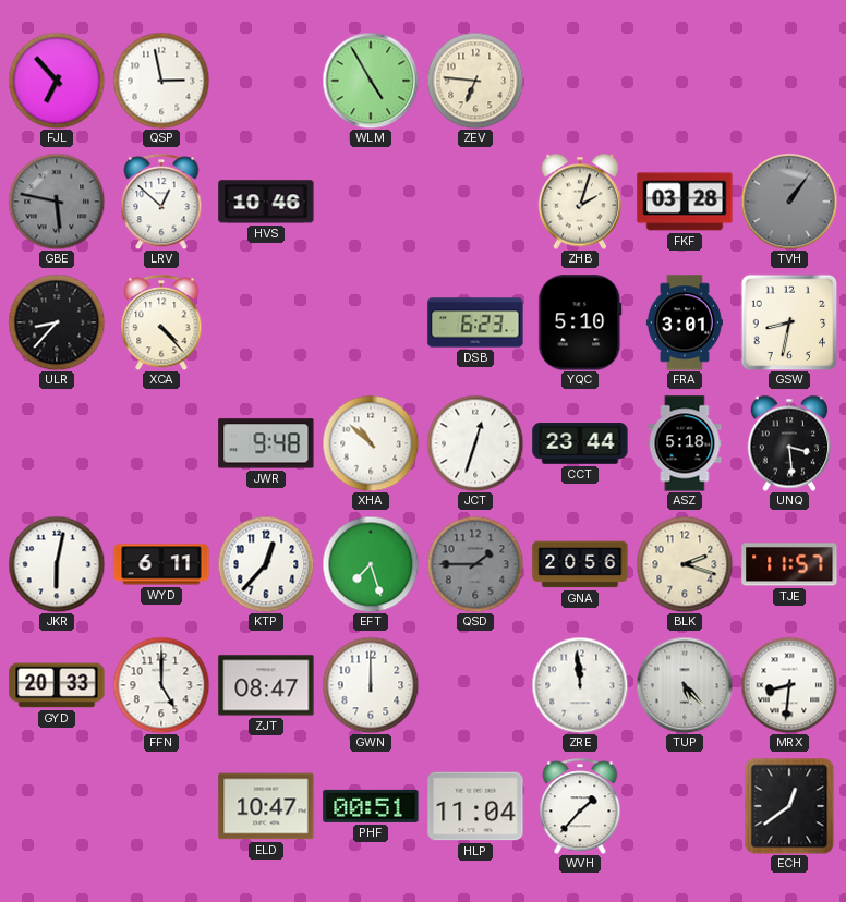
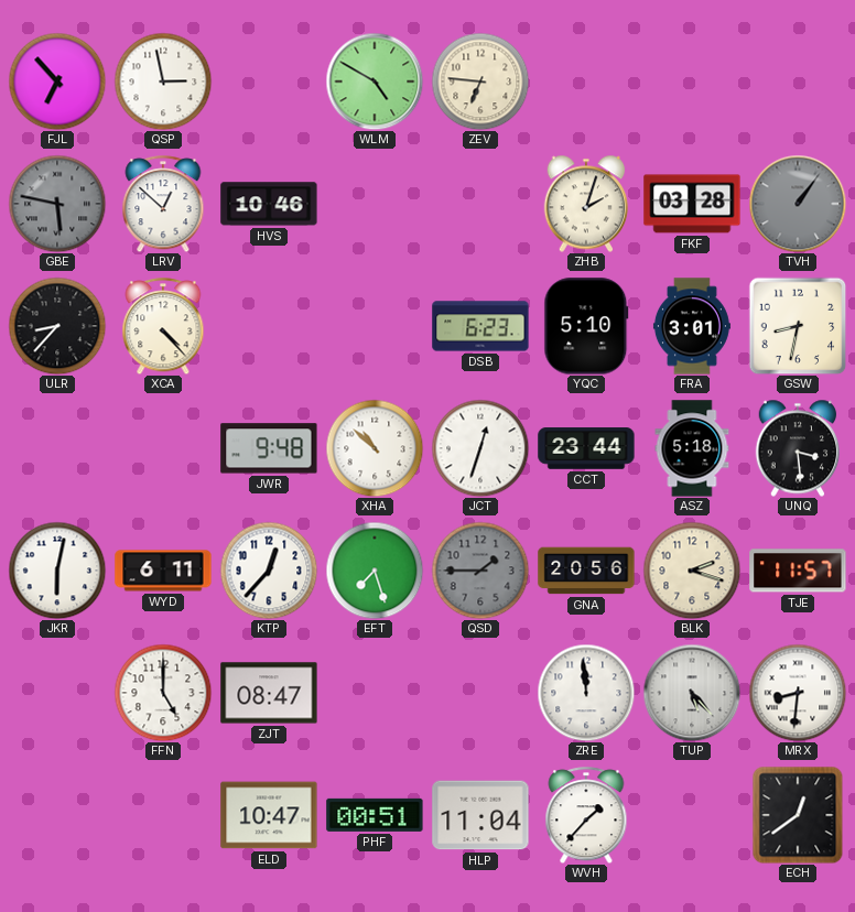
WLM: 4:55 -> 4:50
GYD: 20:33 -> none
GWN: 12:00 -> none
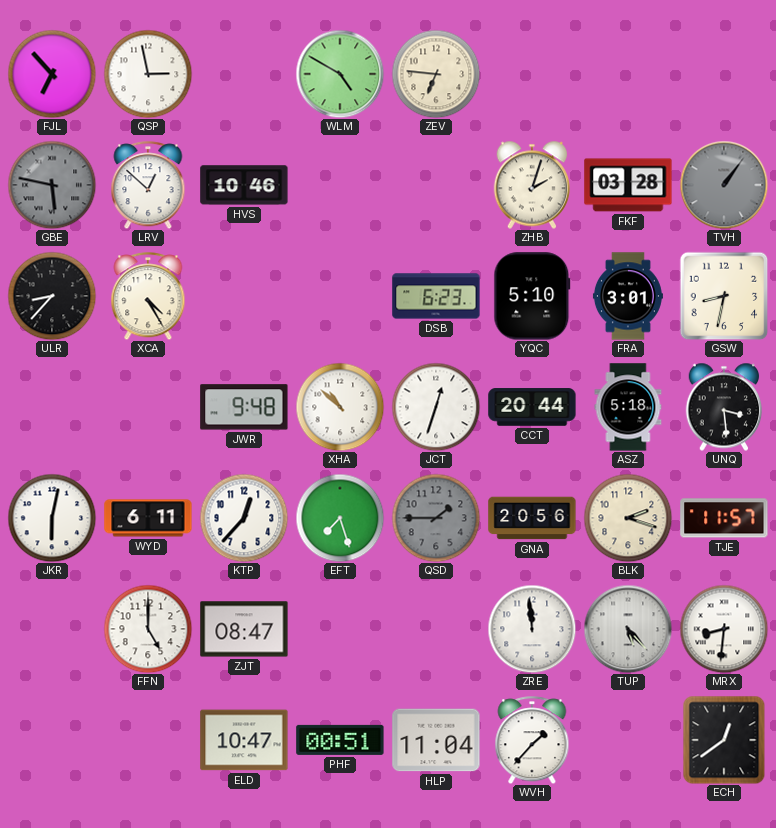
XCA: 4:23 -> 4:25
CCT: 23:44 -> 20:44
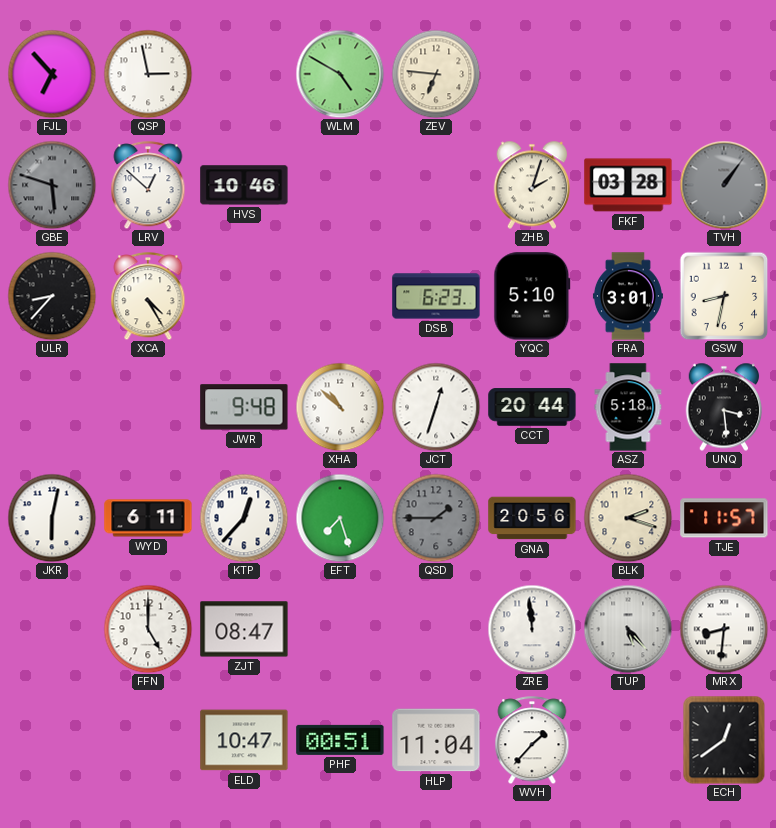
GBE: 5:47 -> 5:48
